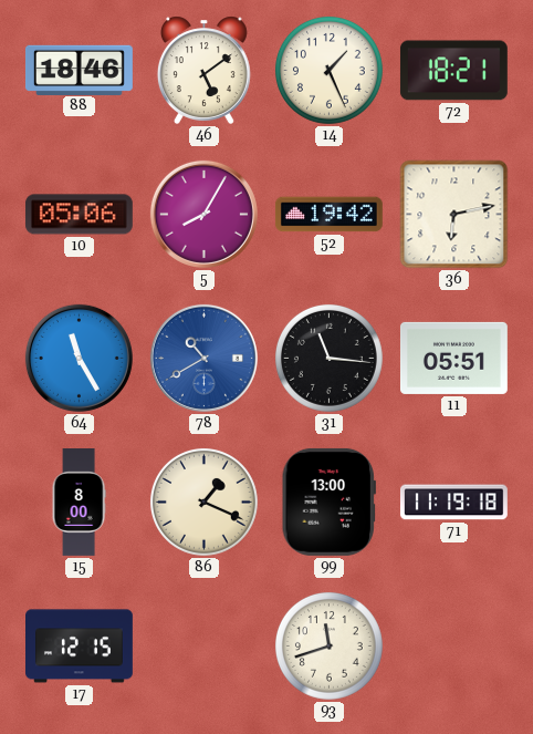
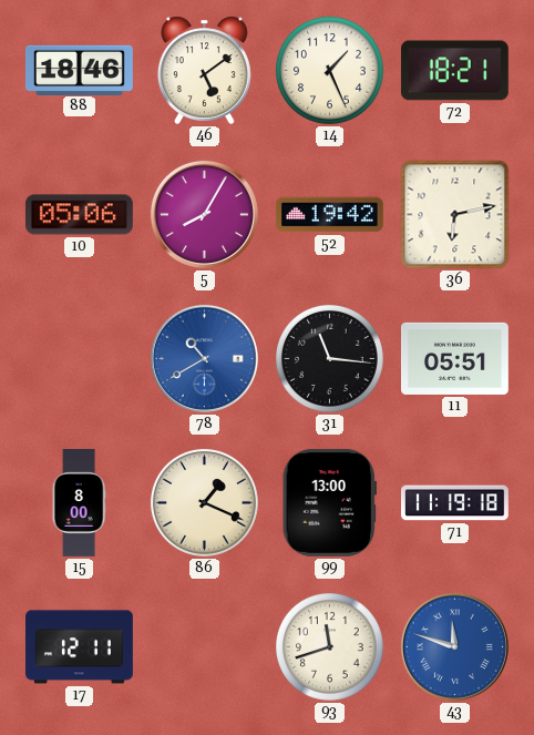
64: 11:25 -> none
17: 12:15 -> 12:11
43: none -> 11:48
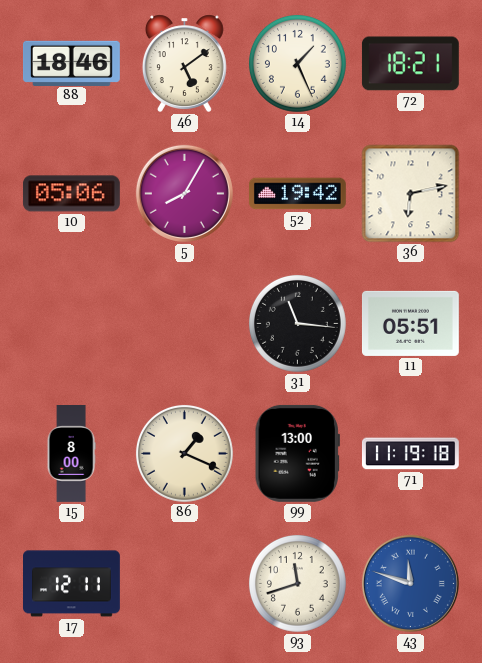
78: 10:40 -> none
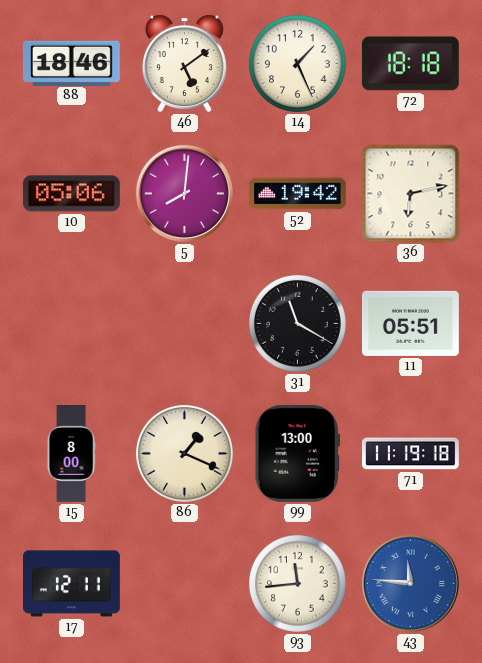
72: 18:21 -> 18:18
5: 8:05 -> 8:01
31: 11:16 -> 11:20
93: 11:42 -> 11:44
43: 11:48 -> 11:46
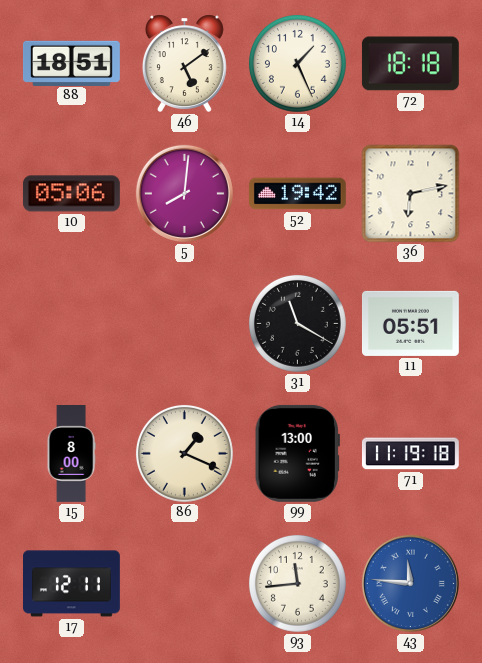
88: 18:46 -> 18:51
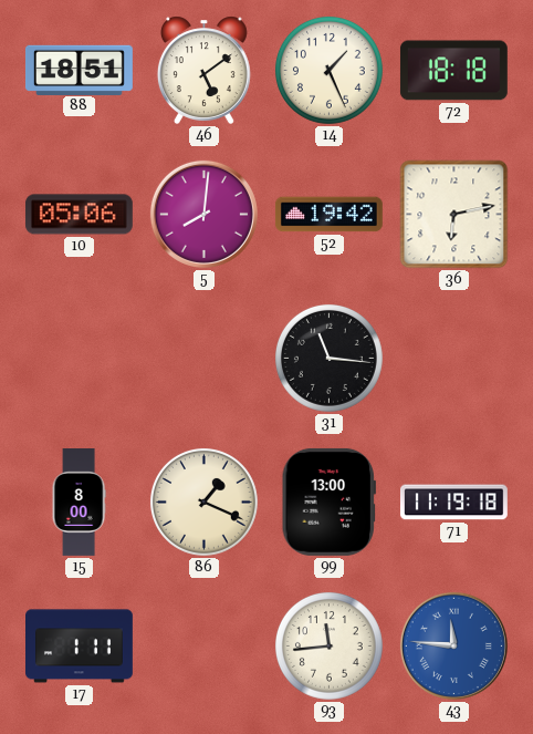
31: 11:20 -> 11:16
11: 05:51 -> none
17: 12:11 -> 1:11
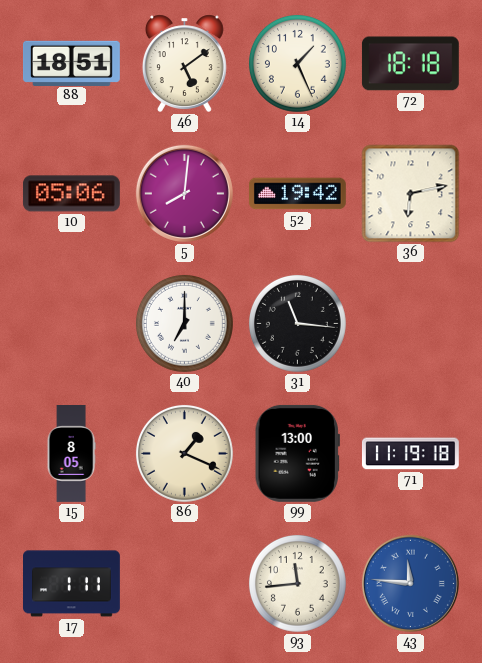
40: none -> 7:00
15: 8:00 -> 8:05
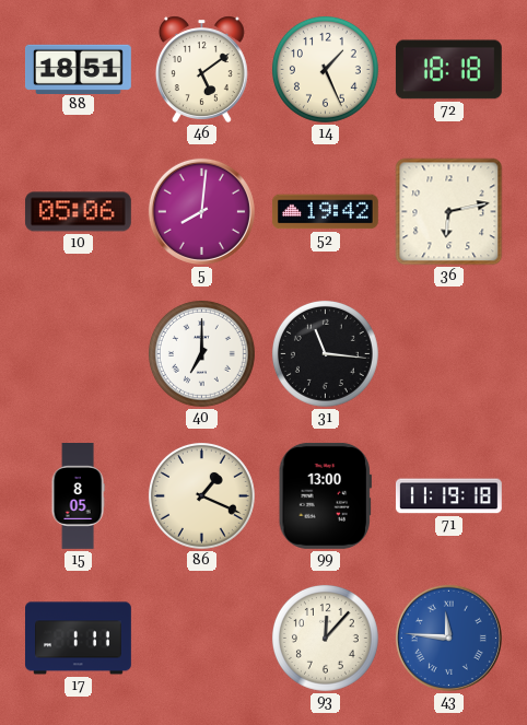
93: 11:44 -> 12:07
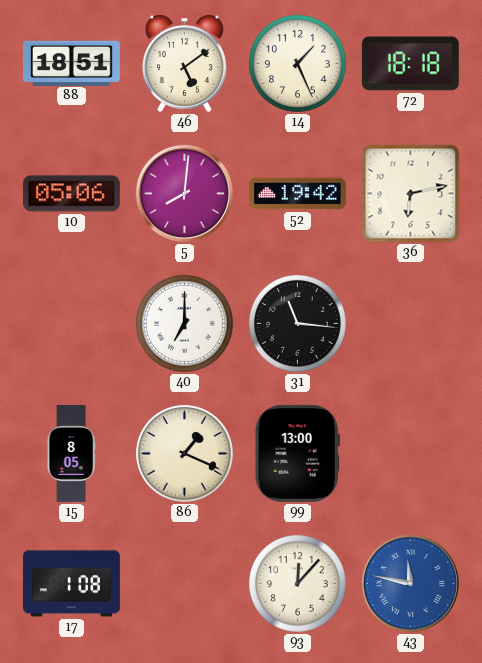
71: 11:19 -> none
17: 1:11 -> 1:08
43: 11:46 -> 11:47
